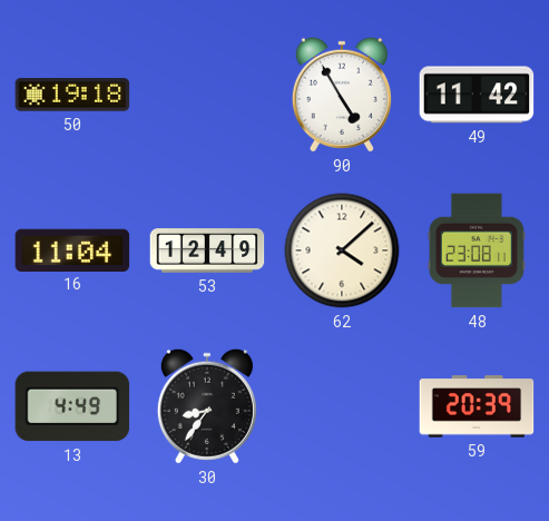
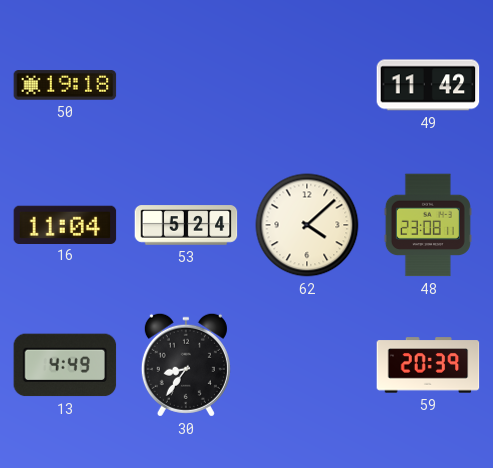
90: 4:55 -> none
53: 12:49 -> 5:24
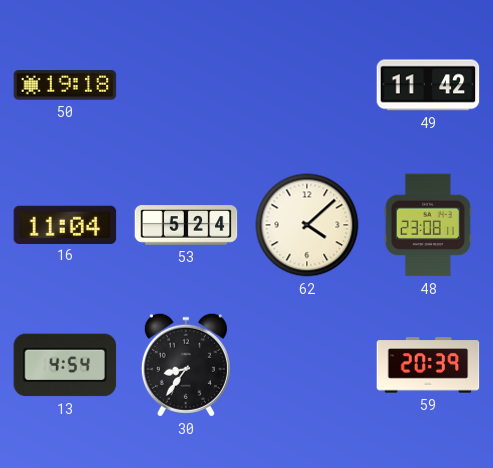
13: 4:49 -> 4:54
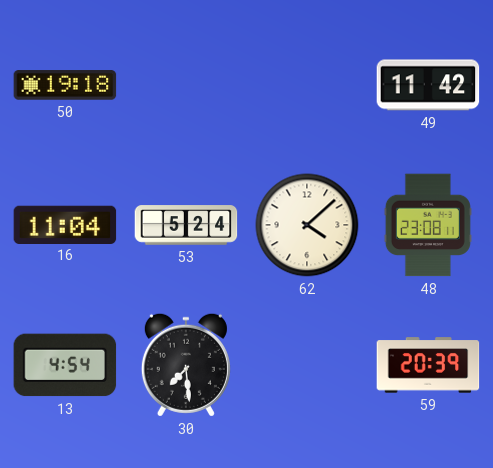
30: 8:36 -> 7:29
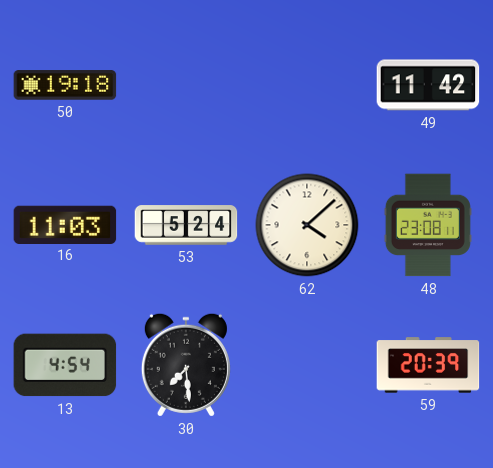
16: 11:04 -> 11:03
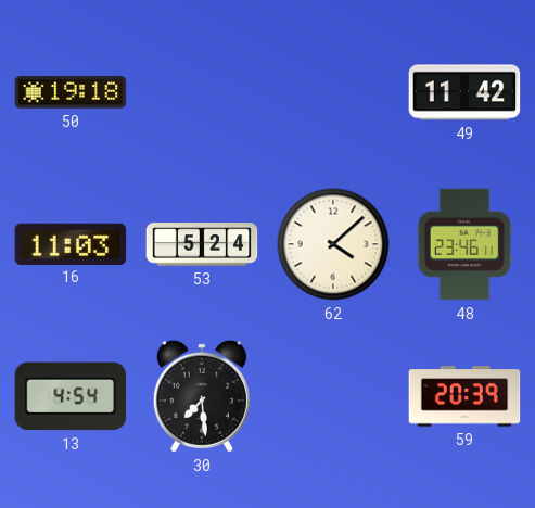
48: 23:08 -> 23:46
